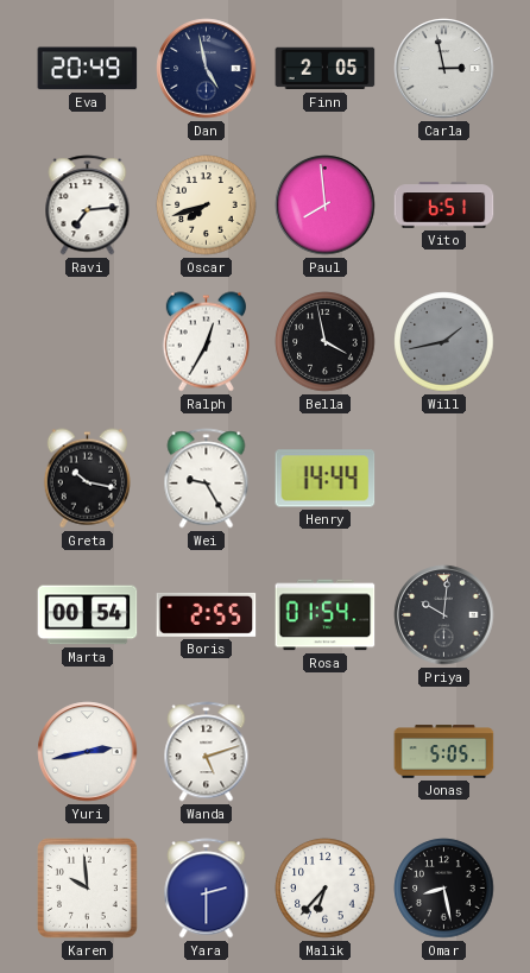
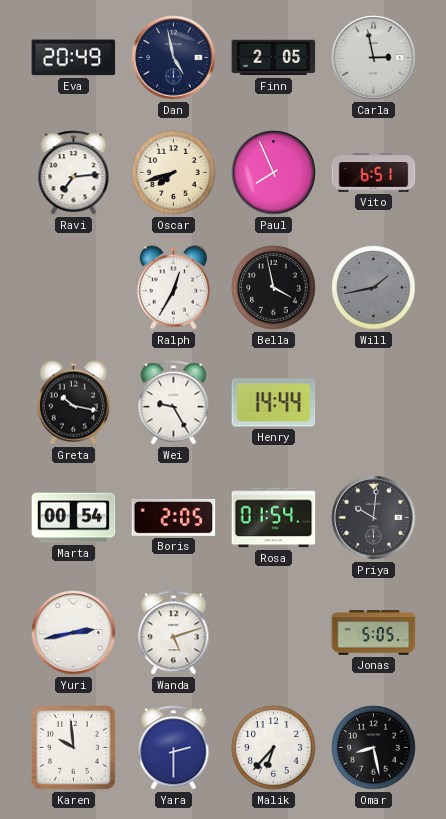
Paul: 7:59 -> 7:56
Boris: 2:55 -> 2:05
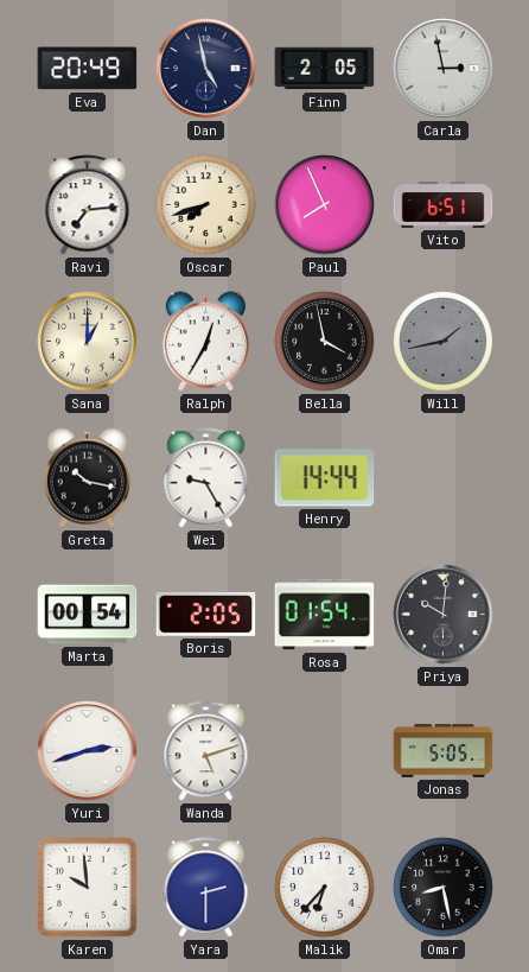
Sana: none -> 1:00
Yuri: 2:43 -> 2:42
